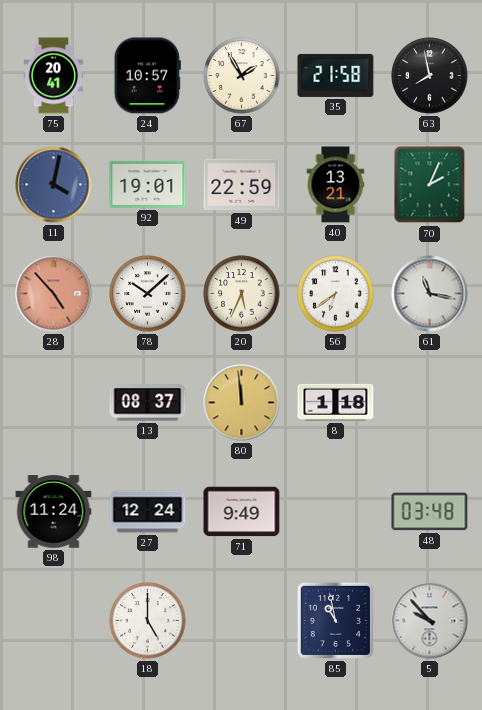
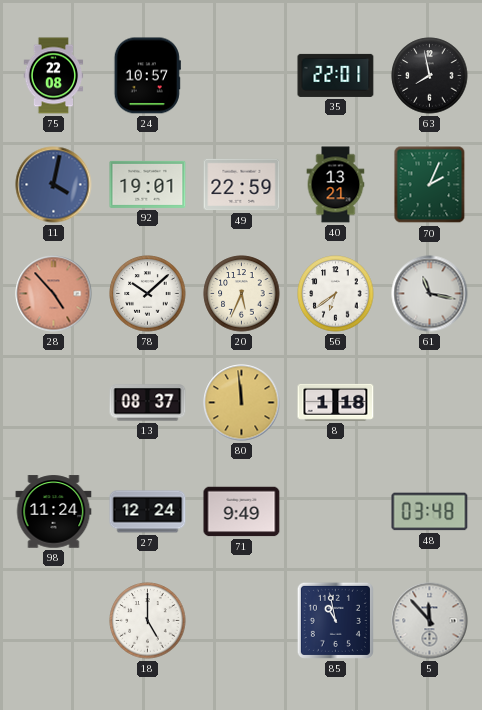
75: 20:41 -> 22:08
67: 1:55 -> none
35: 21:58 -> 22:01
5: 9:53 -> 11:53
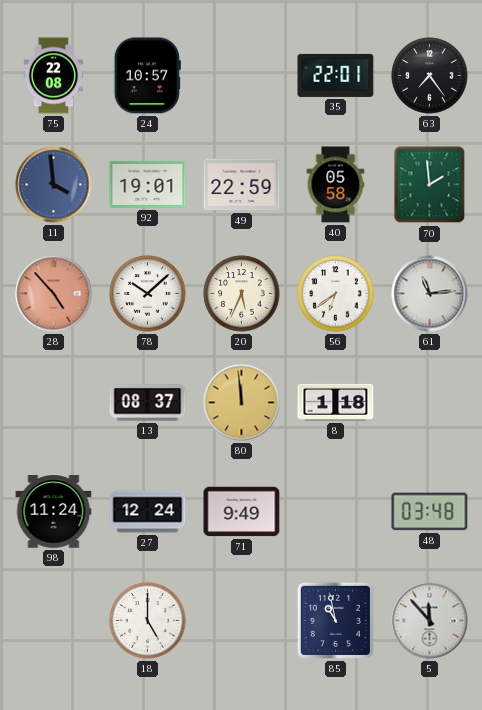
63: 7:58 -> 7:24
11: 4:02 -> 3:59
40: 13:21 -> 05:58
70: 2:04 -> 1:59
61: 11:17 -> 11:14
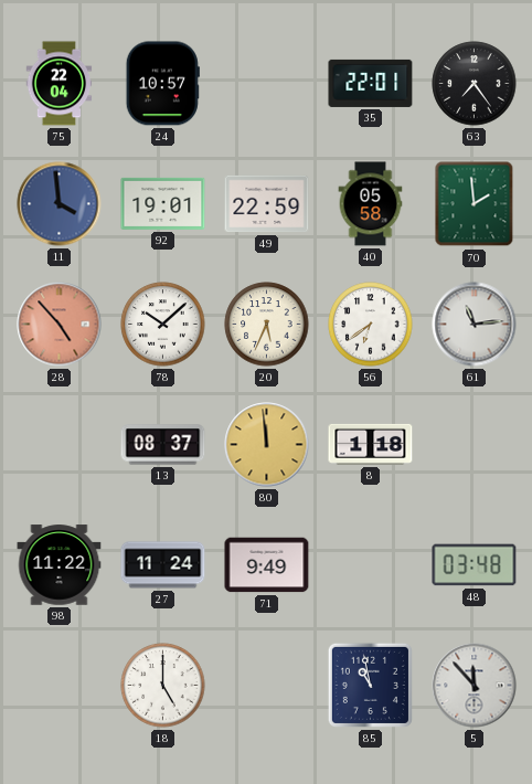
75: 22:08 -> 22:04
98: 11:24 -> 11:22
27: 12:24 -> 11:24
